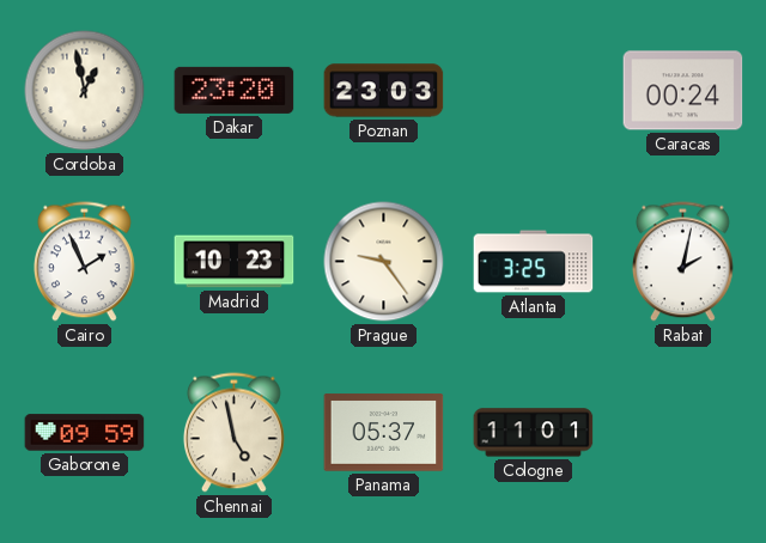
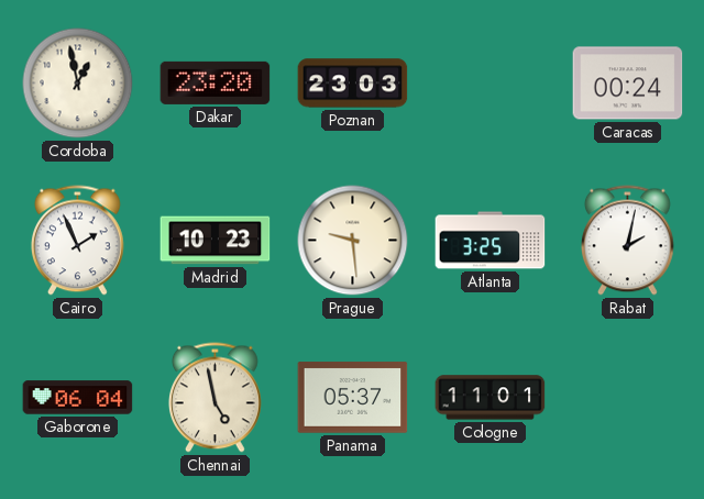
Prague: 9:24 -> 9:29
Gaborone: 09:59 -> 06:04
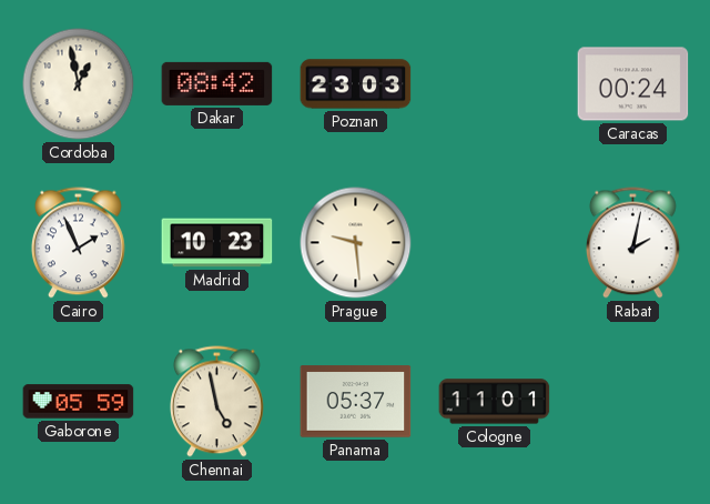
Dakar: 23:20 -> 08:42
Atlanta: 3:25 -> none
Gaborone: 06:04 -> 05:59
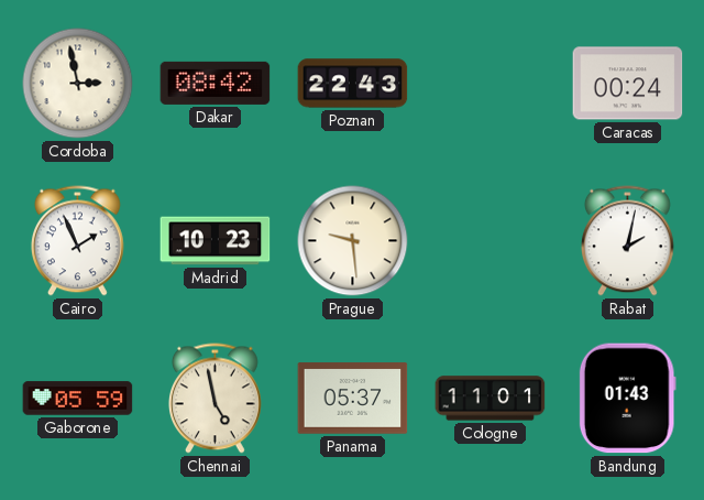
Cordoba: 12:58 -> 2:58
Poznan: 23:03 -> 22:43
Bandung: none -> 01:43
